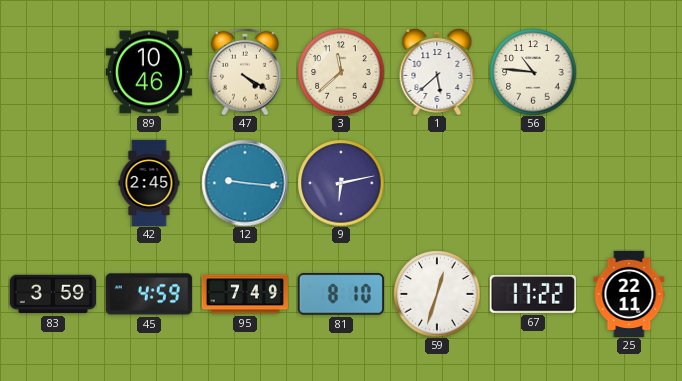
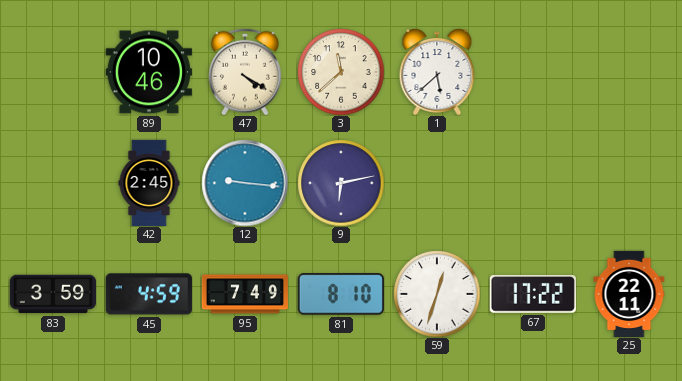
56: 10:46 -> none
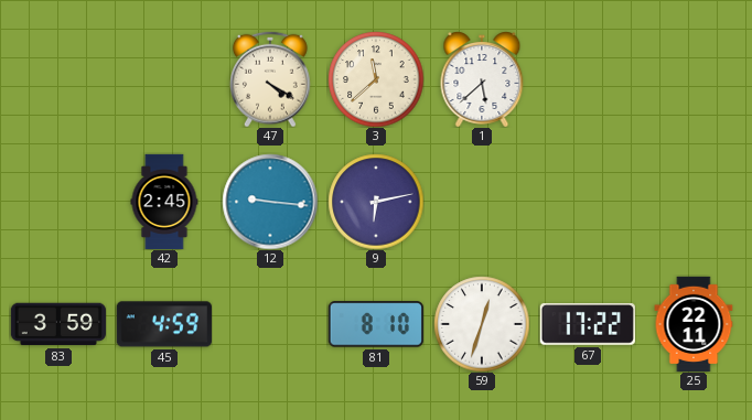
89: 10:46 -> none
95: 7:49 -> none
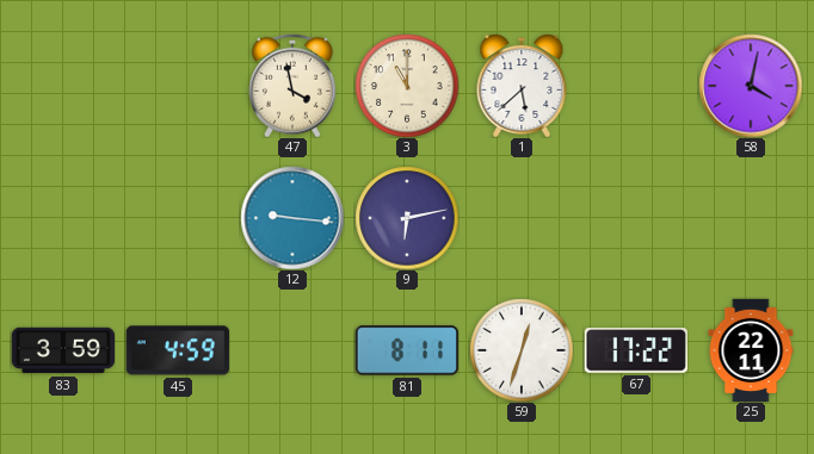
47: 4:20 -> 3:58
3: 11:38 -> 11:00
58: none -> 4:02
42: 2:45 -> none
81: 8:10 -> 8:11
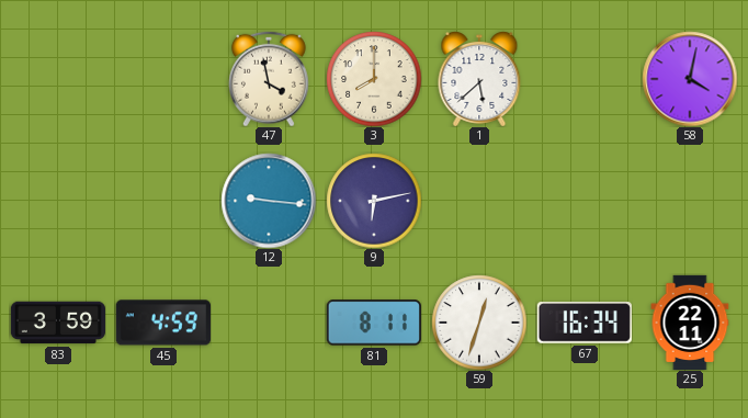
3: 11:00 -> 8:00
67: 17:22 -> 16:34
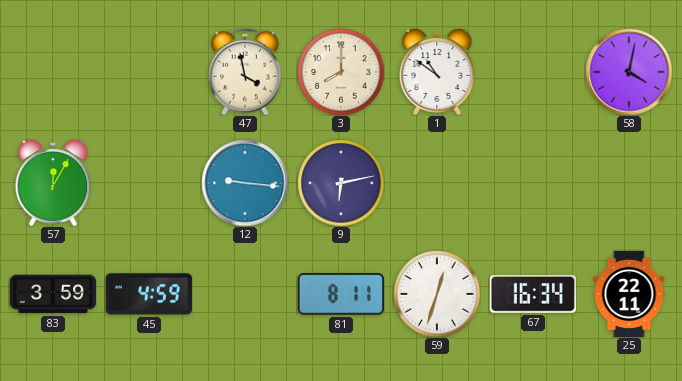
1: 5:38 -> 10:51
57: none -> 12:05
